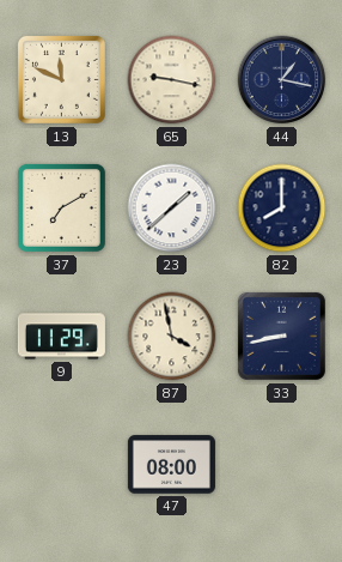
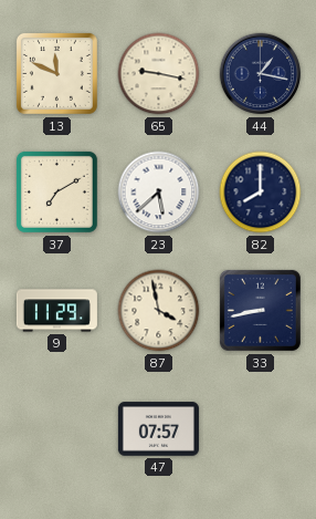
23: 1:38 -> 5:38
47: 08:00 -> 07:57
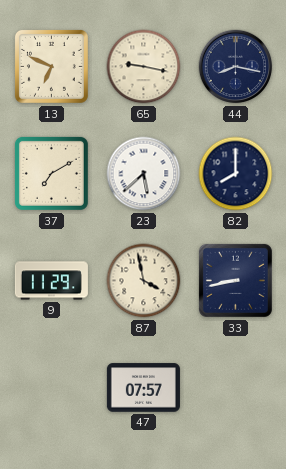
13: 11:49 -> 6:49
44: 1:17 -> 8:17
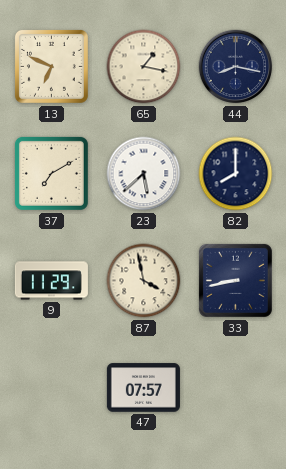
65: 9:17 -> 1:17
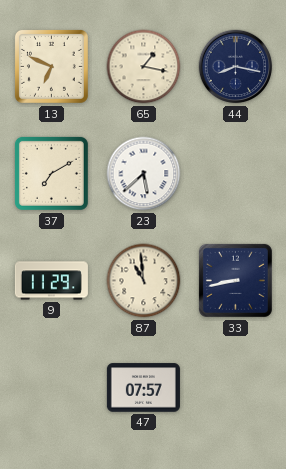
82: 8:00 -> none
87: 3:58 -> 10:59
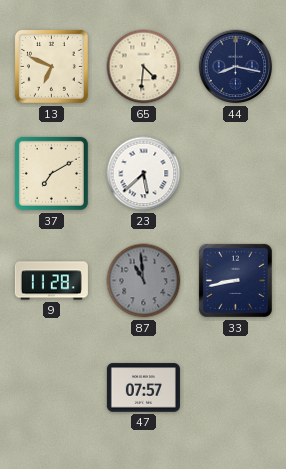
65: 1:17 -> 4:31
9: 11:29 -> 11:28
87 dial: cream -> grey
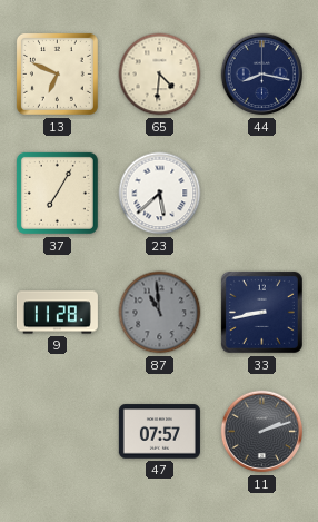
37: 7:10 -> 7:05
11: none -> 2:12
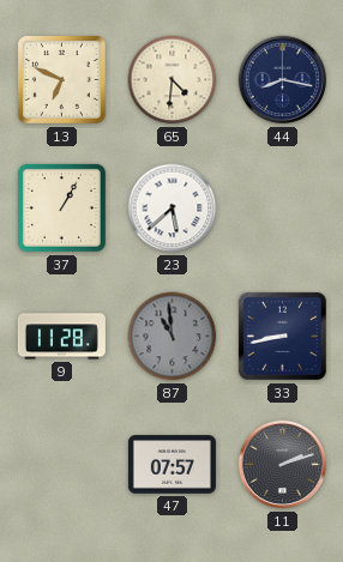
37: 7:05 -> 1:05
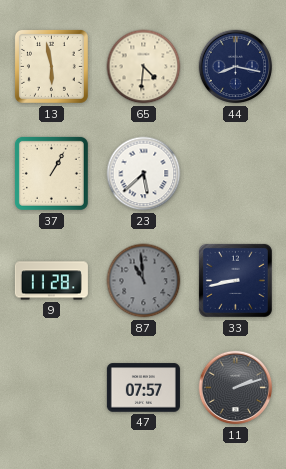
13: 6:49 -> 5:58
